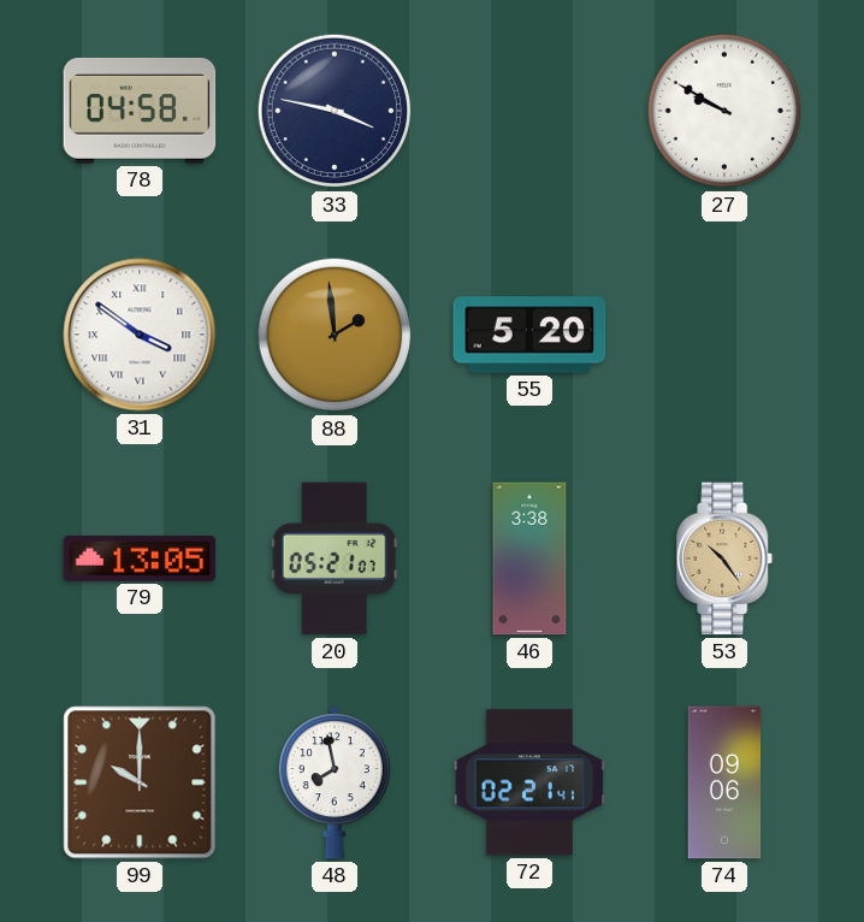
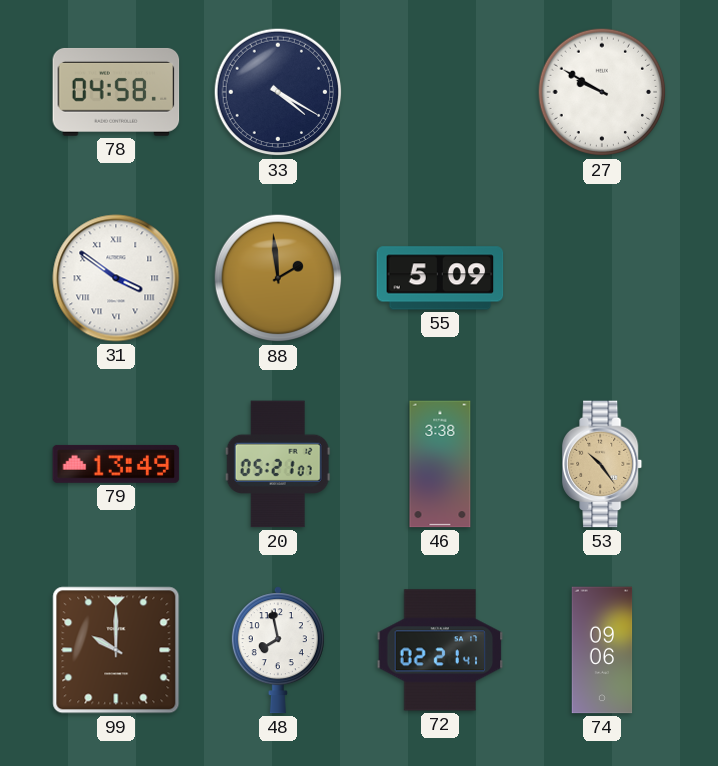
33: 3:47 -> 4:20
55: 5:20 -> 5:09
79: 13:05 -> 13:49
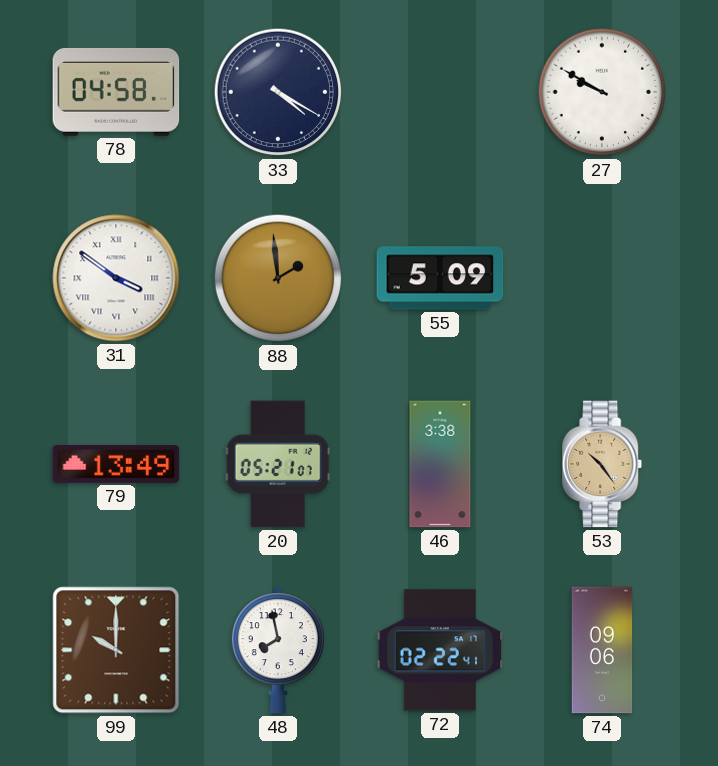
72: 02:21 -> 02:22
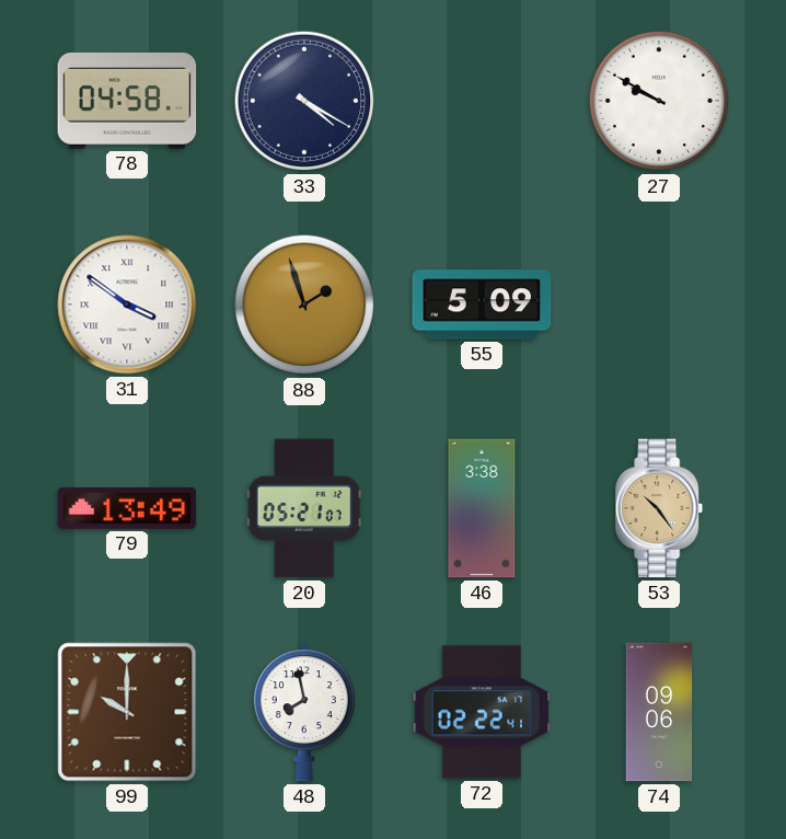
88: 1:59 -> 1:57
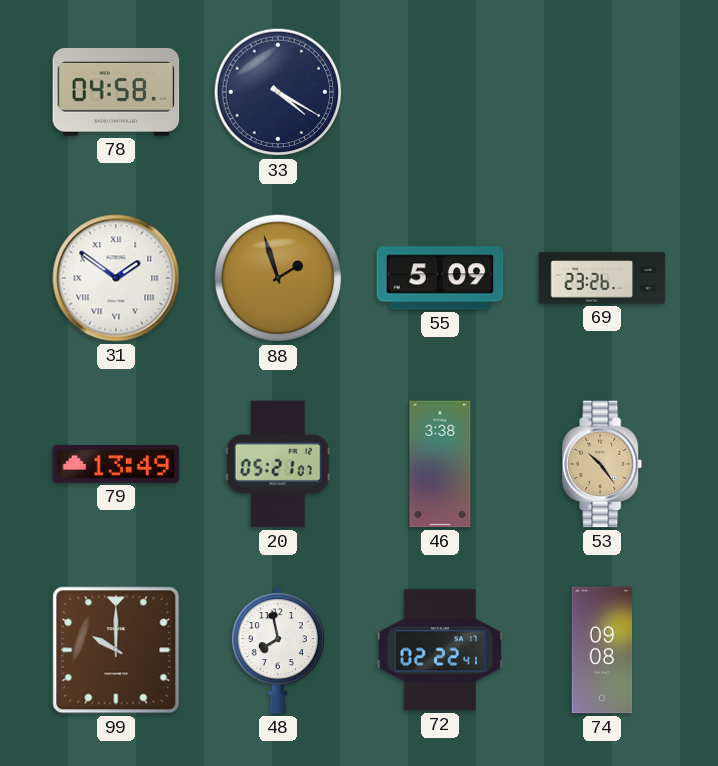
27: 9:50 -> none
31: 3:51 -> 1:51
69: none -> 23:26
74: 09:06 -> 09:08
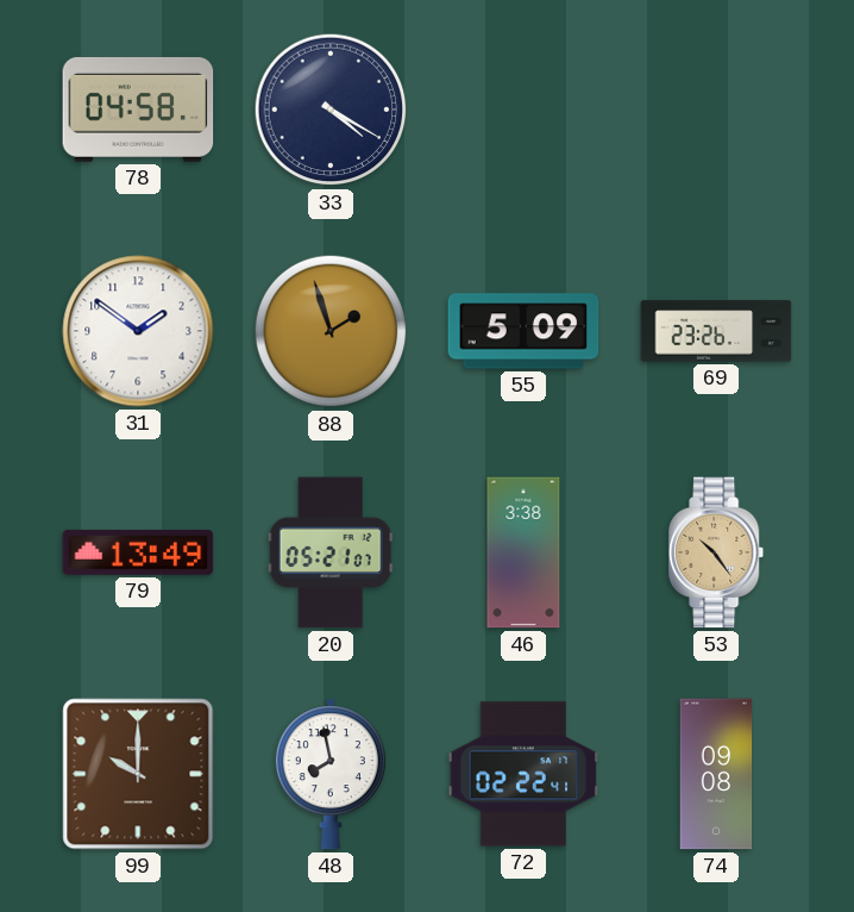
31 numerals: Roman -> Arabic
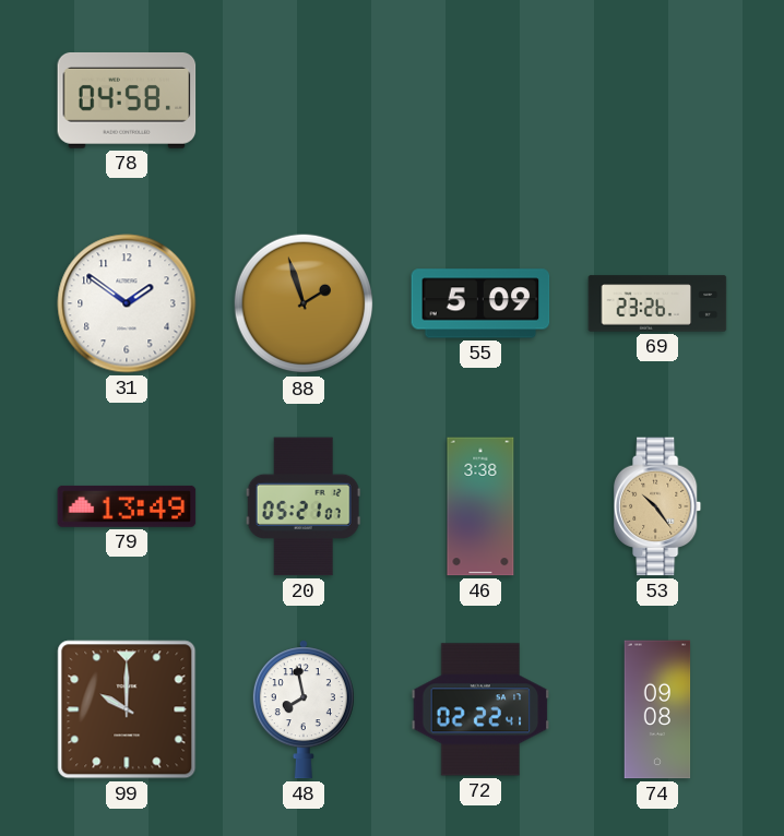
33: 4:20 -> none
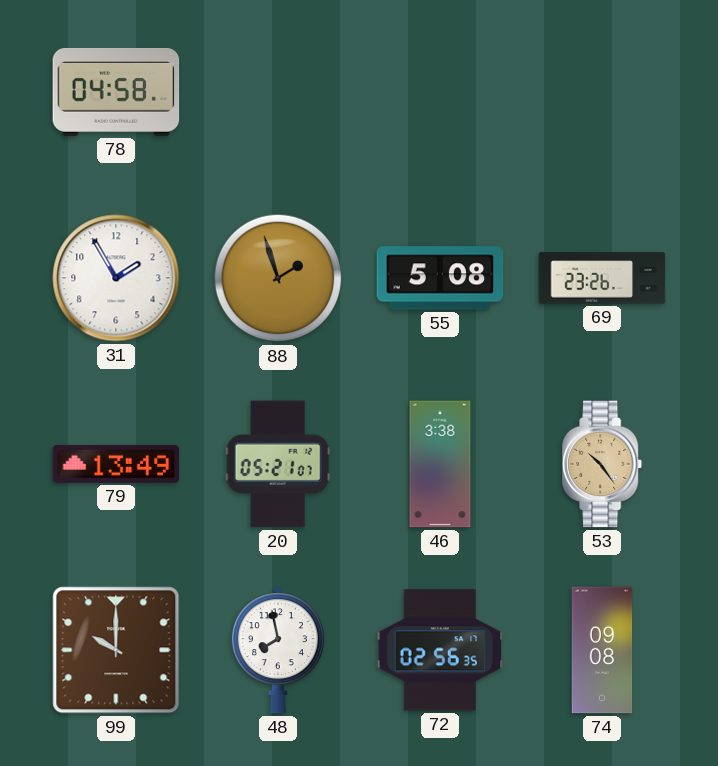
31: 1:51 -> 1:55
55: 5:09 -> 5:08
72: 02:22 -> 02:56
